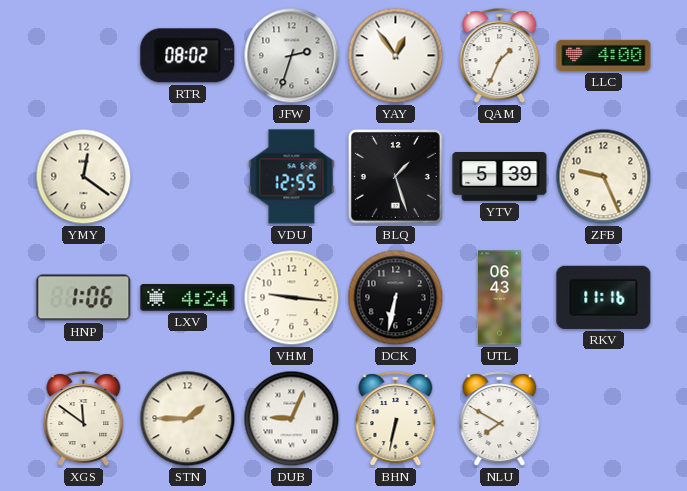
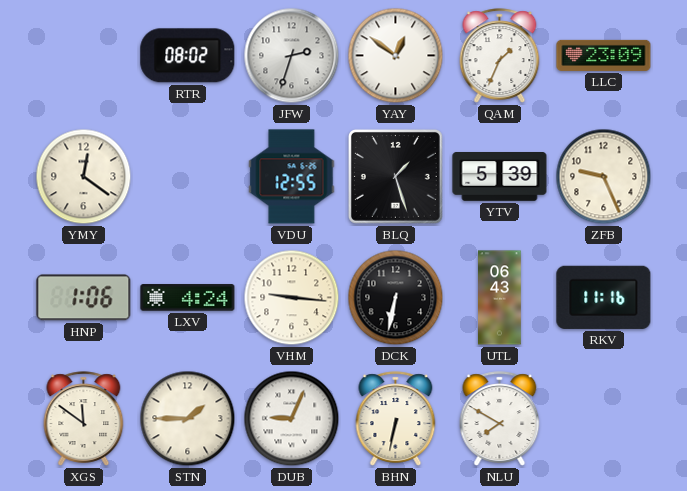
YAY: 12:54 -> 12:51
LLC: 4:00 -> 23:09
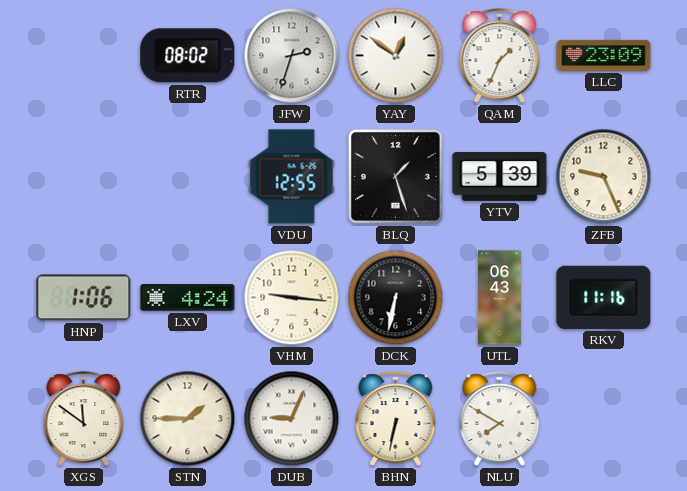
YMY: 12:21 -> none
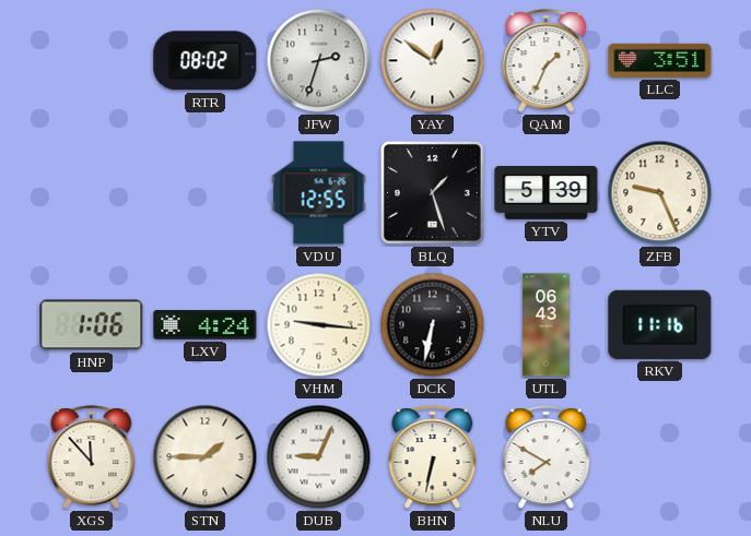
LLC: 23:09 -> 3:51
XGS: 11:51 -> 11:53
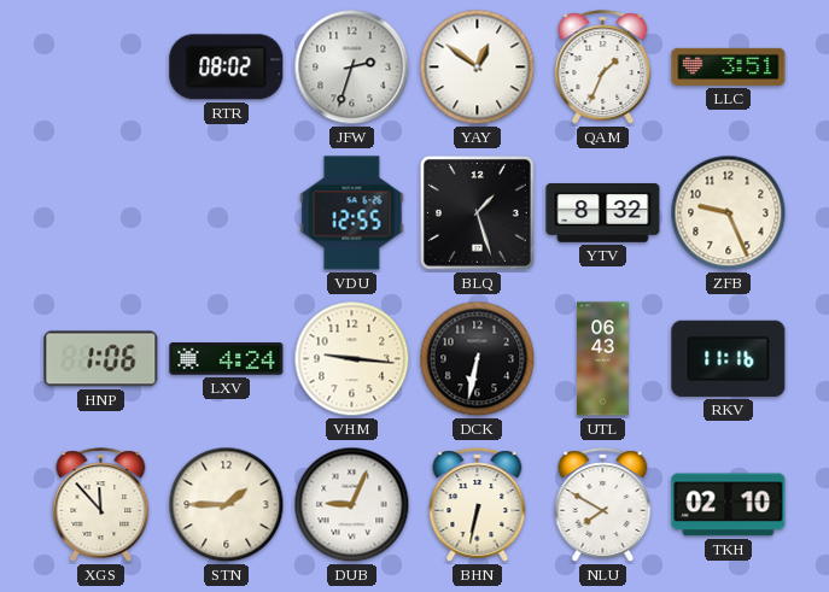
YTV: 5:39 -> 8:32
TKH: none -> 02:10
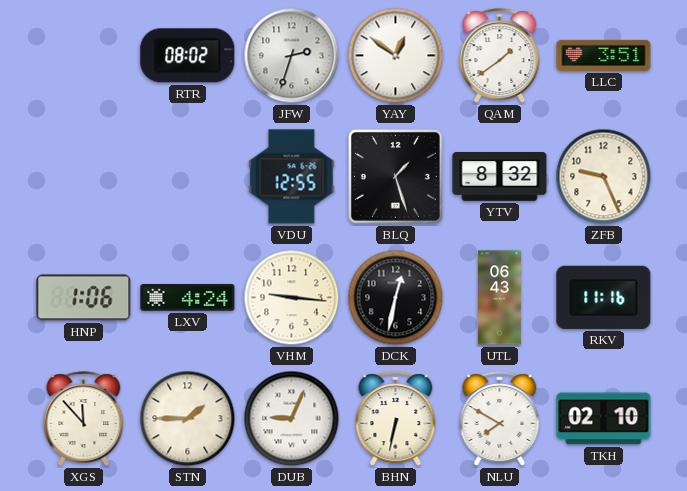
QAM: 1:34 -> 1:39
DCK: 6:32 -> 12:32
